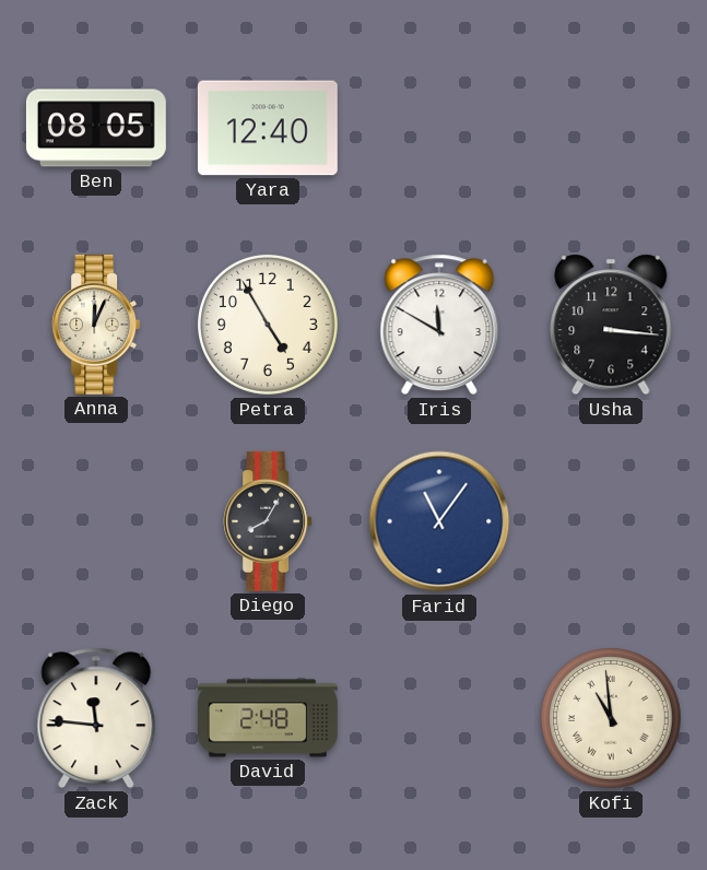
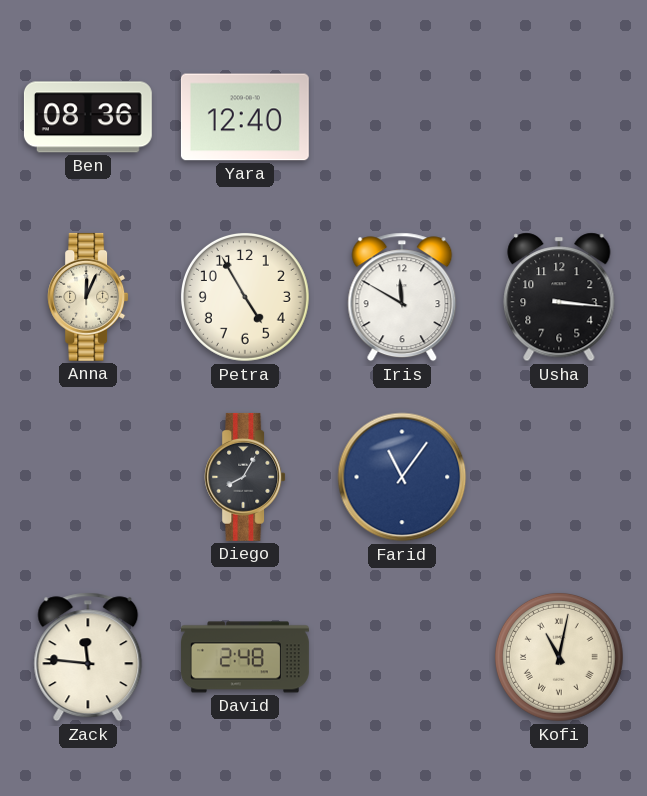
Ben: 08:05 -> 08:36
Kofi: 10:59 -> 11:02
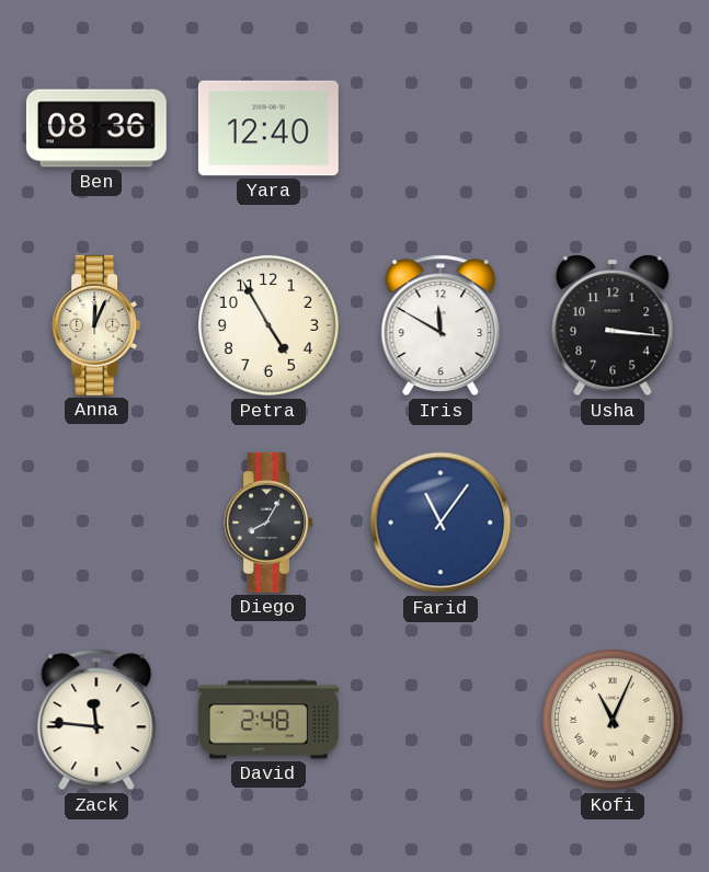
Kofi: 11:02 -> 11:04
